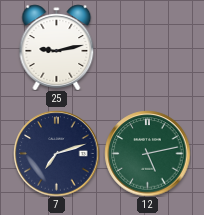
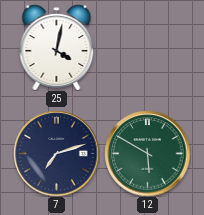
25: 9:13 -> 4:02
12: 5:13 -> 5:50
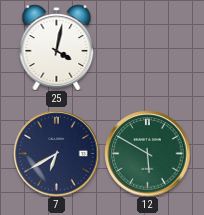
7: 7:12 -> 6:40
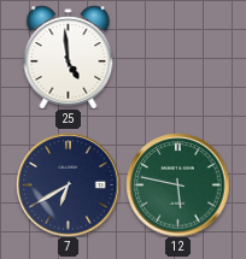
25: 4:02 -> 4:59
12: 5:50 -> 5:47
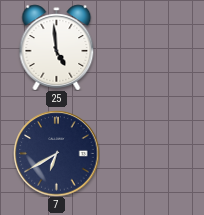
12: 5:47 -> none
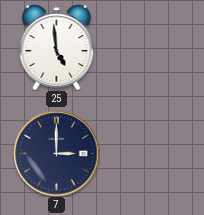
7: 6:40 -> 3:00
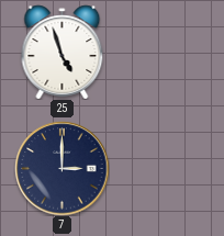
25: 4:59 -> 4:57
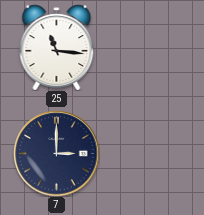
25: 4:57 -> 11:16
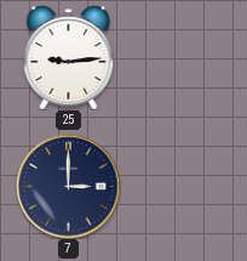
25: 11:16 -> 9:14
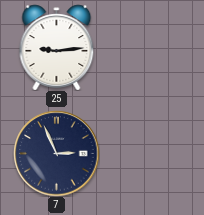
7: 3:00 -> 2:56
